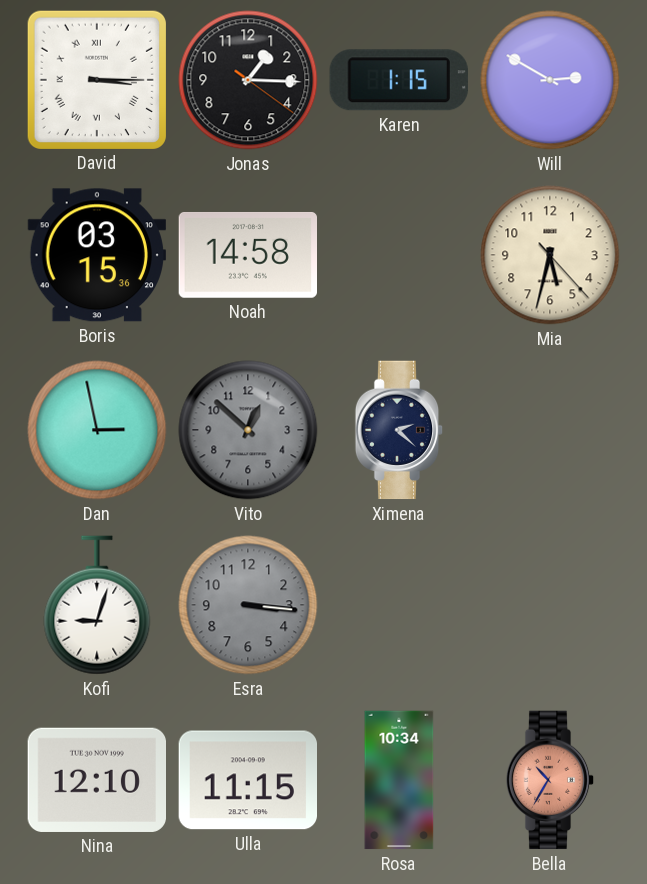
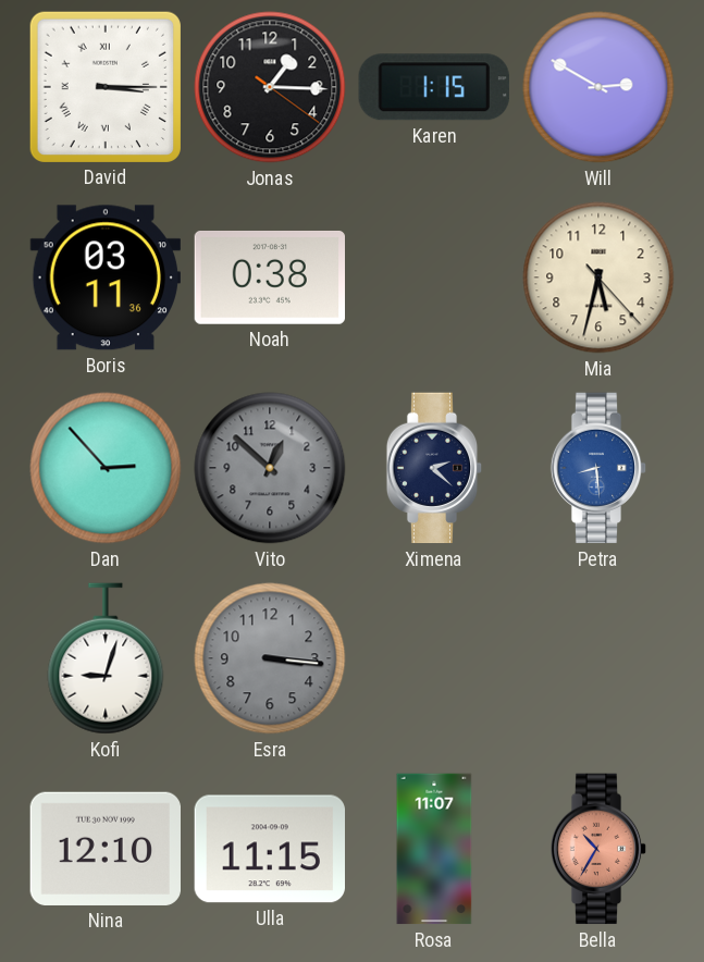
Boris: 03:15 -> 03:11
Noah: 14:58 -> 0:38
Dan: 2:58 -> 2:53
Petra: none -> 8:29
Rosa: 10:34 -> 11:07
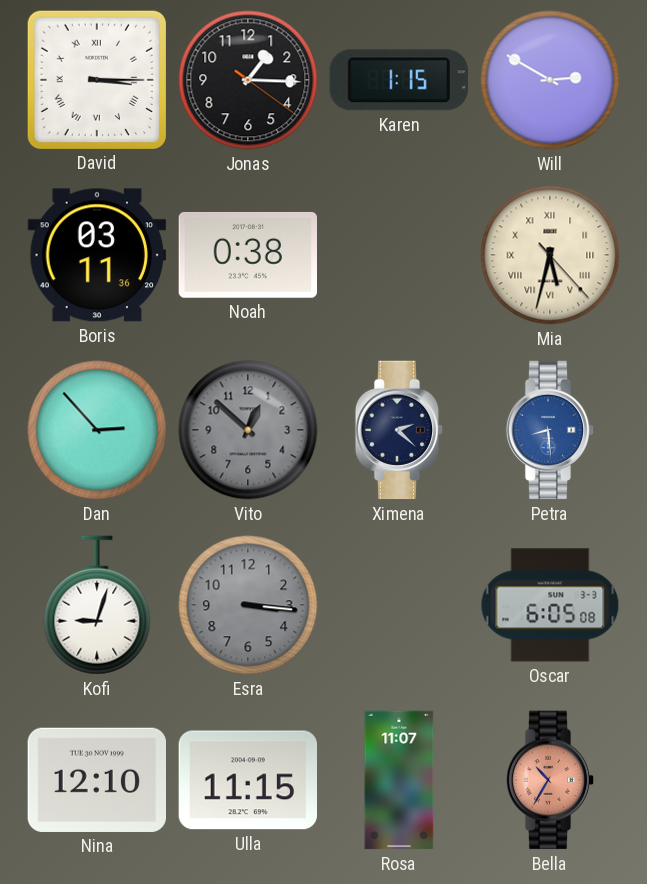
Mia numerals: Arabic -> Roman
Oscar: none -> 6:05
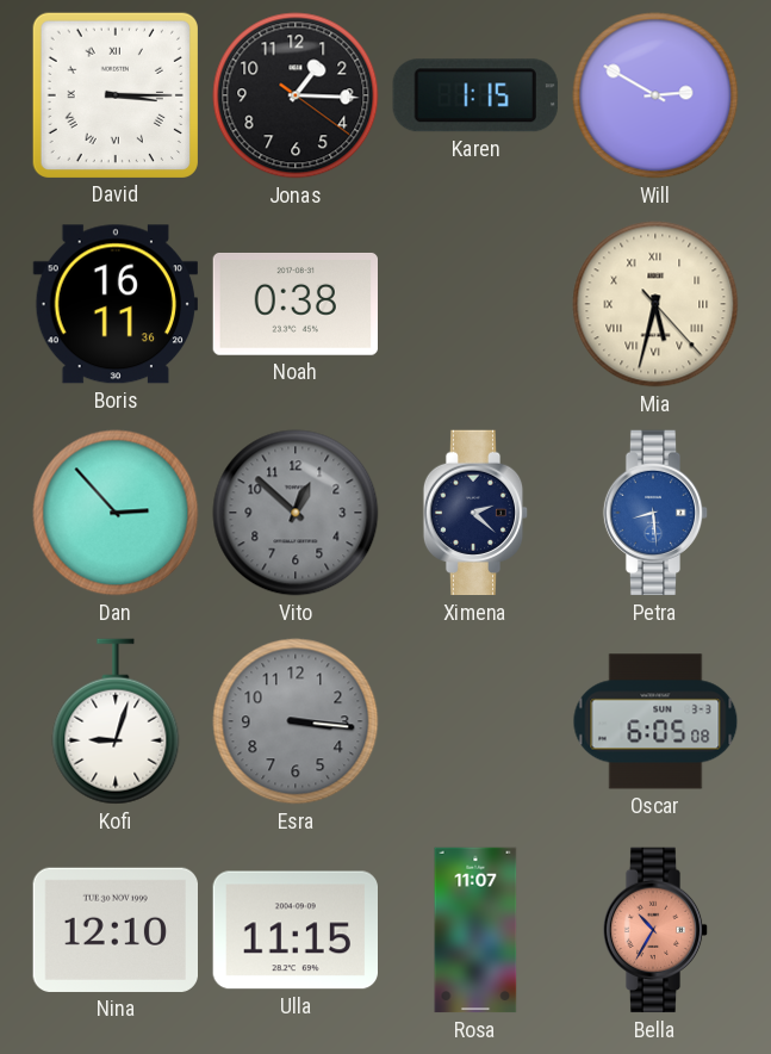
Boris: 03:11 -> 16:11
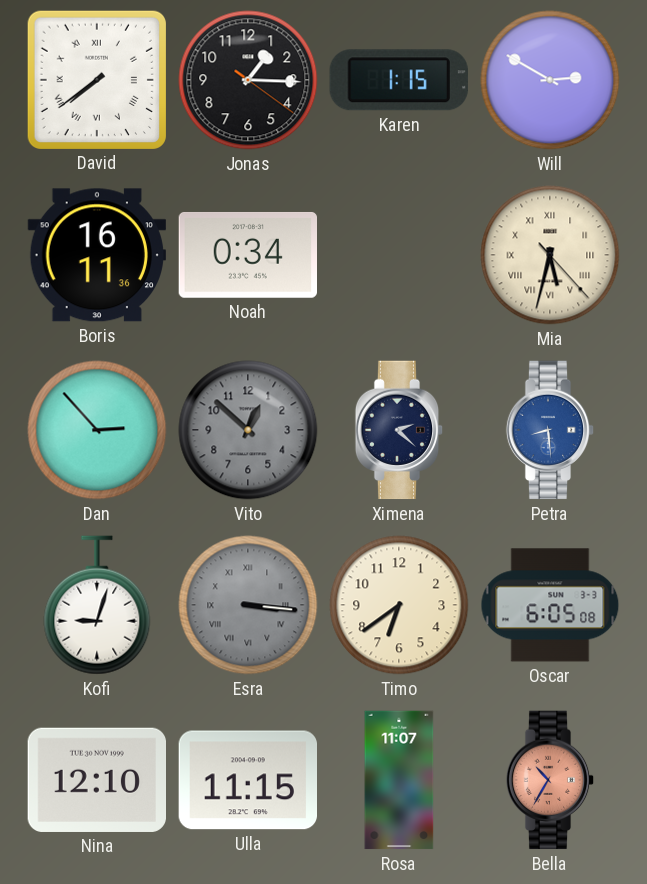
David: 3:15 -> 7:39
Noah: 0:38 -> 0:34
Esra numerals: Arabic -> Roman
Timo: none -> 6:39
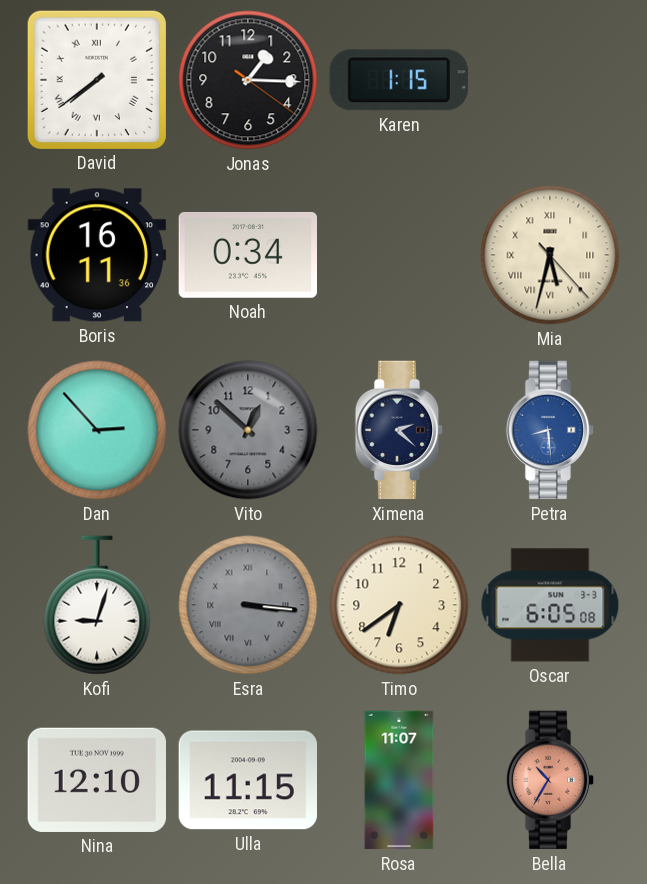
Will: 2:50 -> none
